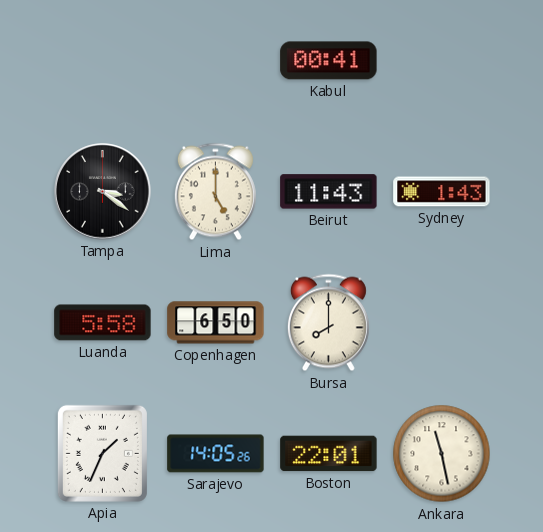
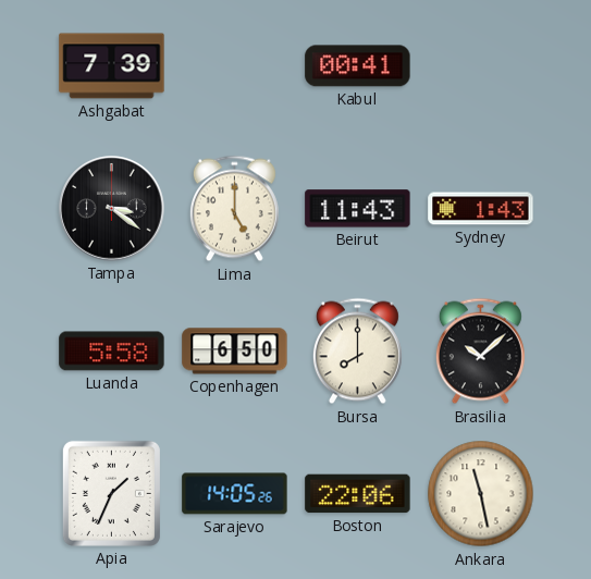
Ashgabat: none -> 7:39
Brasilia: none -> 10:08
Boston: 22:01 -> 22:06
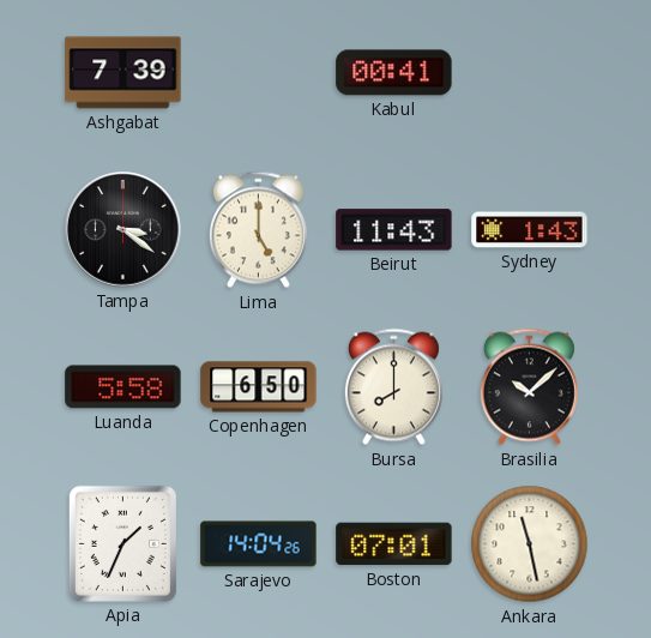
Sarajevo: 14:05 -> 14:04
Boston: 22:06 -> 07:01
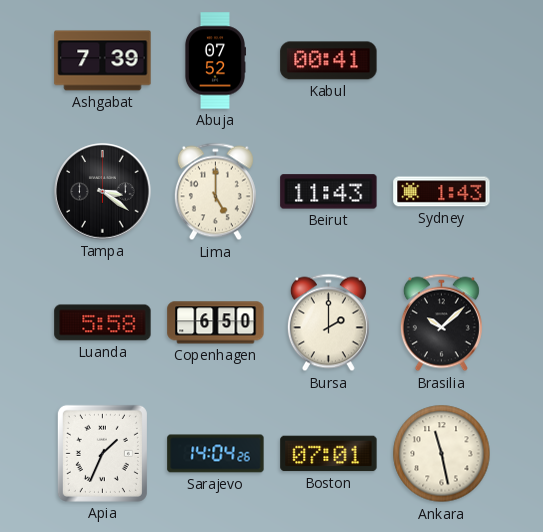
Abuja: none -> 07:52
Bursa: 8:00 -> 2:00
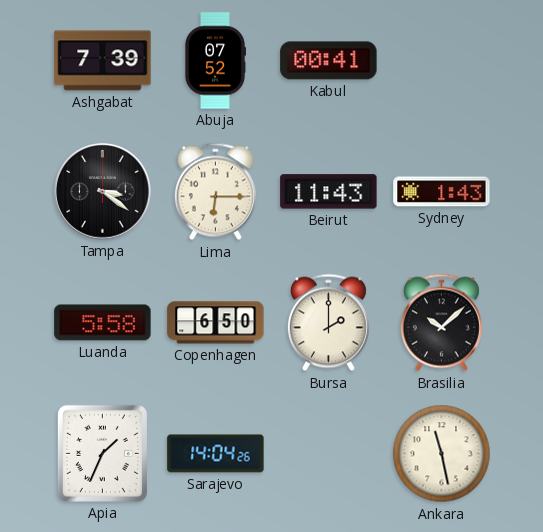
Lima: 5:00 -> 6:15
Boston: 07:01 -> none
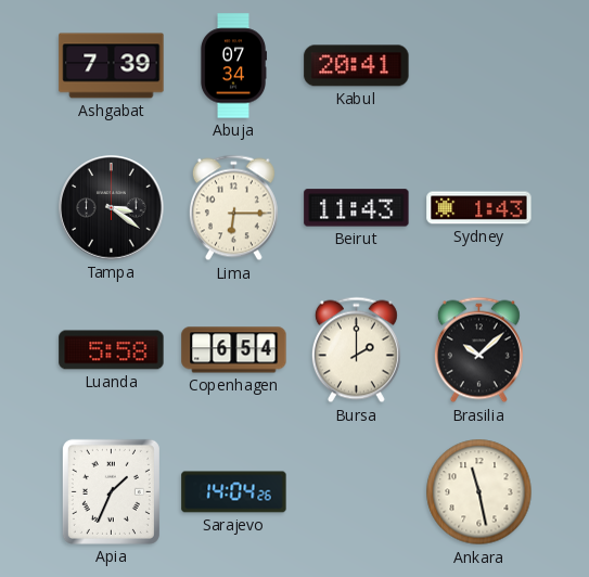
Abuja: 07:52 -> 07:34
Kabul: 00:41 -> 20:41
Copenhagen: 6:50 -> 6:54
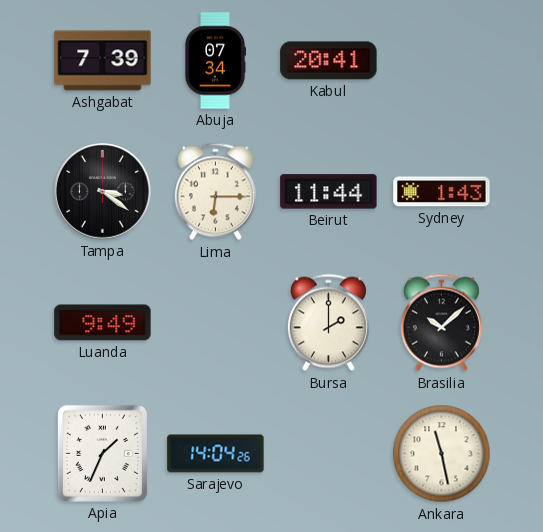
Beirut: 11:43 -> 11:44
Luanda: 5:58 -> 9:49
Copenhagen: 6:54 -> none
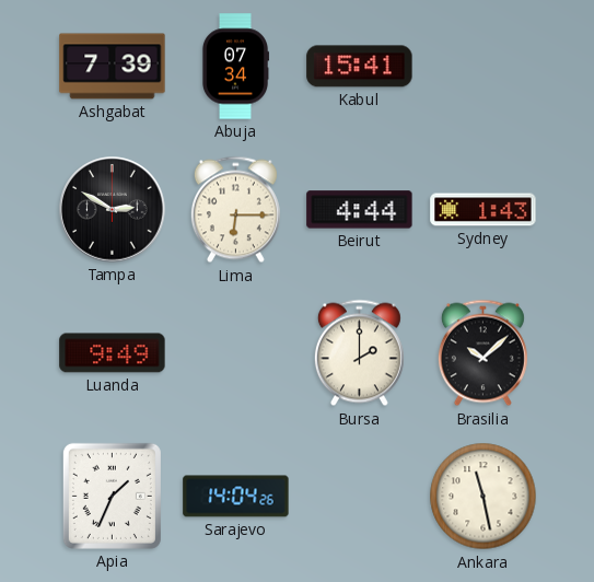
Kabul: 20:41 -> 15:41
Tampa: 3:21 -> 2:50
Beirut: 11:44 -> 4:44
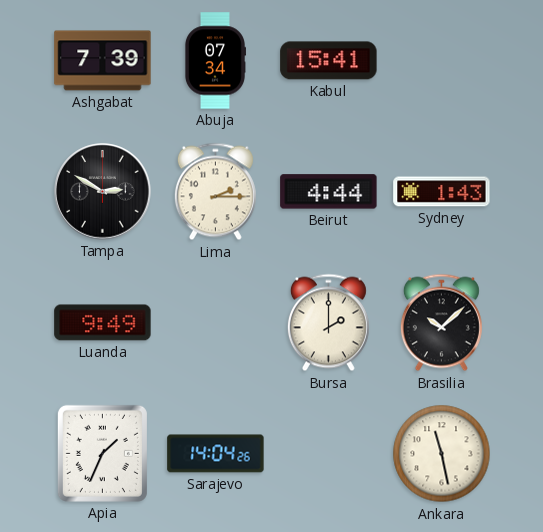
Lima: 6:15 -> 2:15
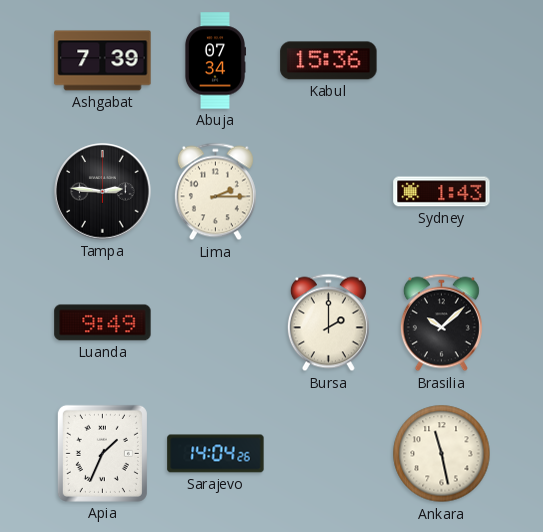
Kabul: 15:41 -> 15:36
Tampa: 2:50 -> 2:46
Beirut: 4:44 -> none
